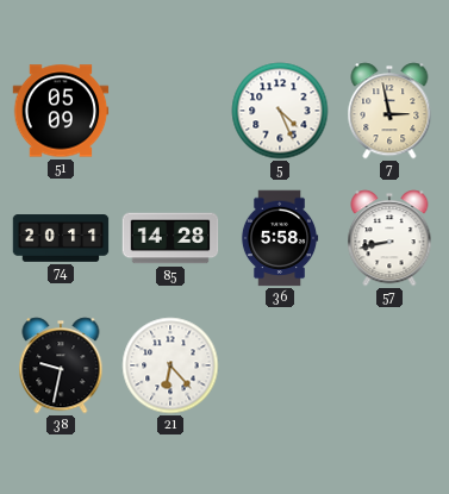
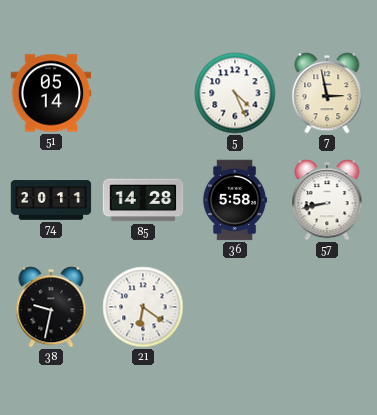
51: 05:09 -> 05:14
21: 6:23 -> 6:21
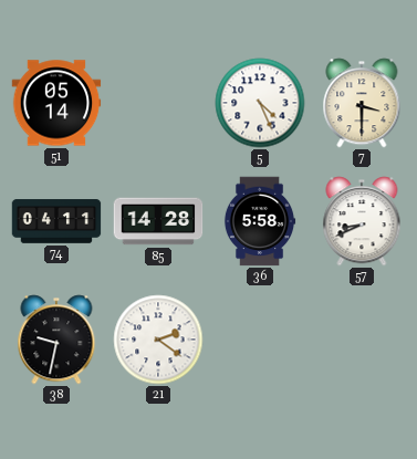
7: 2:58 -> 3:30
74: 20:11 -> 04:11
57: 8:43 -> 8:41
21: 6:21 -> 2:21
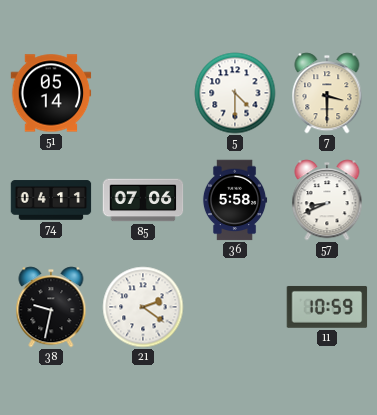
5: 4:26 -> 4:30
85: 14:28 -> 07:06
11: none -> 10:59
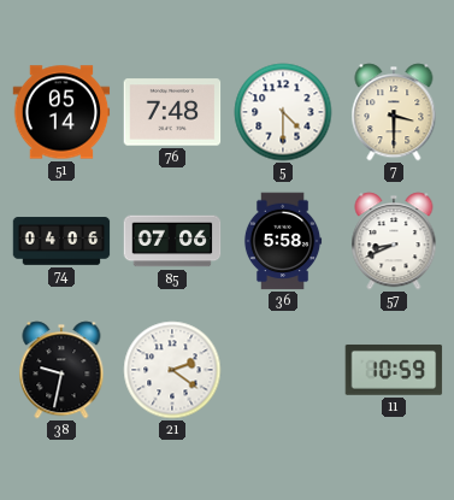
76: none -> 7:48
74: 04:11 -> 04:06
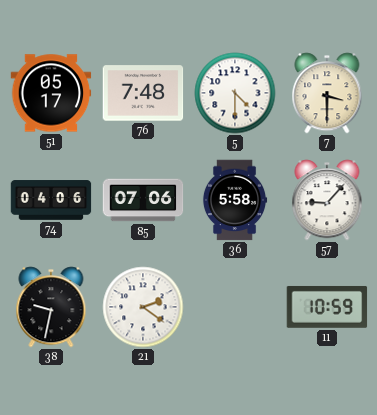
51: 05:14 -> 05:17
57: 8:41 -> 9:07
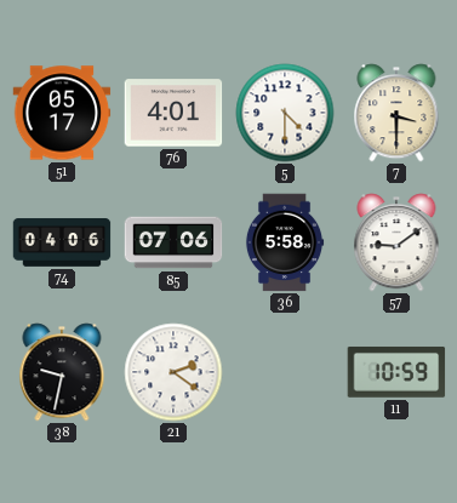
76: 7:48 -> 4:01
57: 9:07 -> 9:09
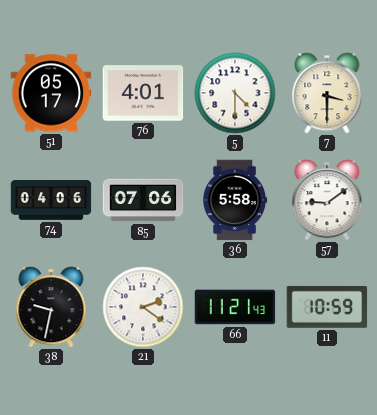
66: none -> 11:21
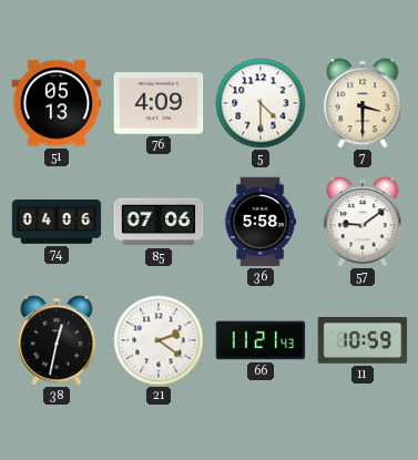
51: 05:17 -> 05:13
76: 4:01 -> 4:09
38: 9:32 -> 12:32
